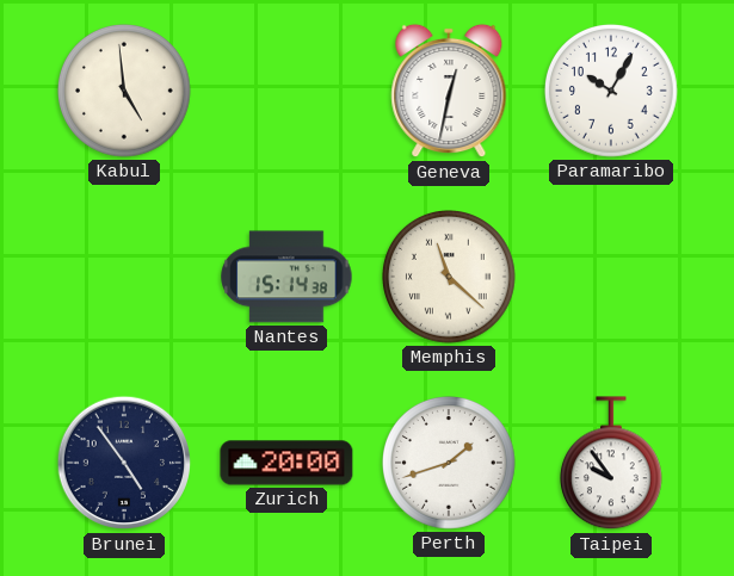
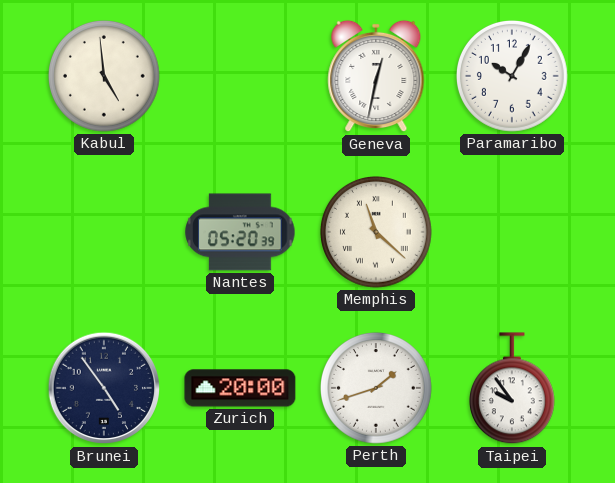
Nantes: 15:14 -> 05:20
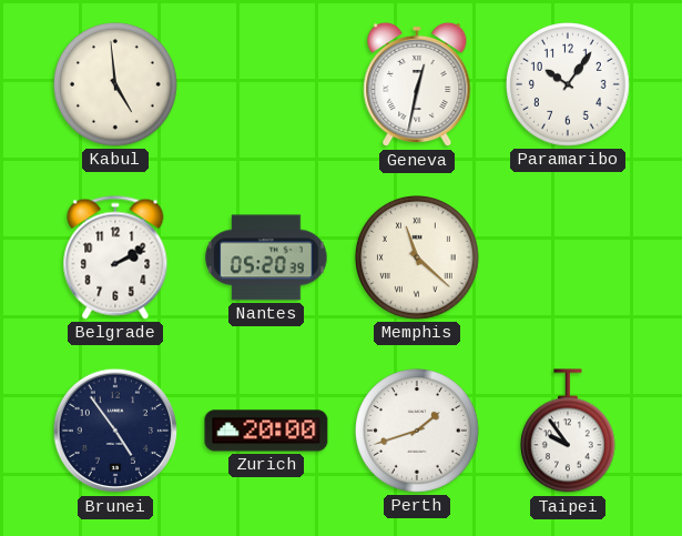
Paramaribo: 10:05 -> 10:06
Belgrade: none -> 2:10
